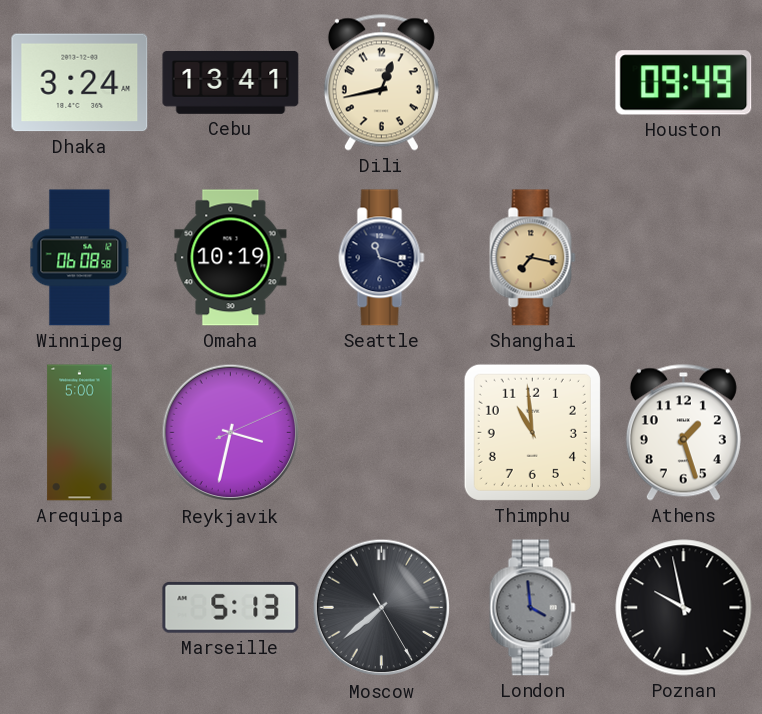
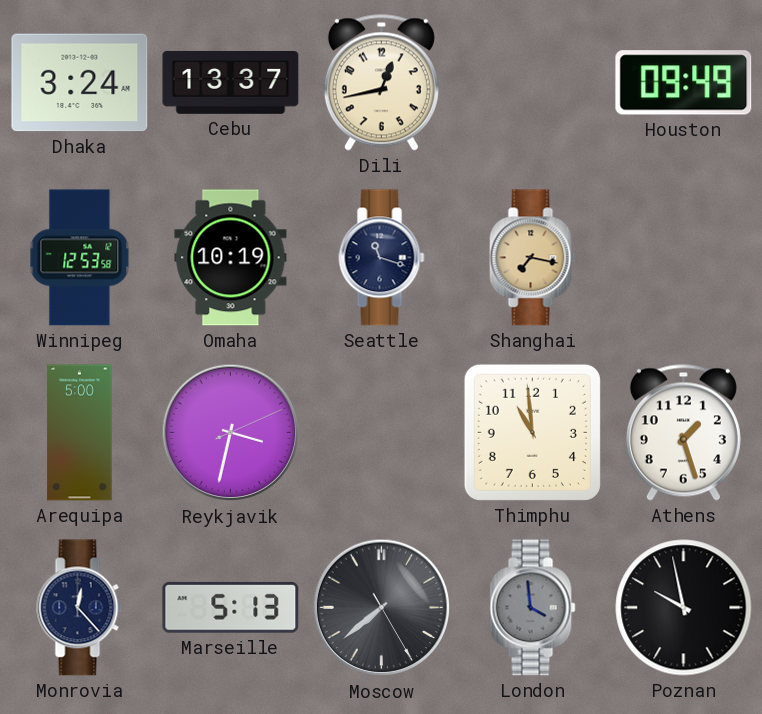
Cebu: 13:41 -> 13:37
Winnipeg: 06:08 -> 12:53
Monrovia: none -> 12:23
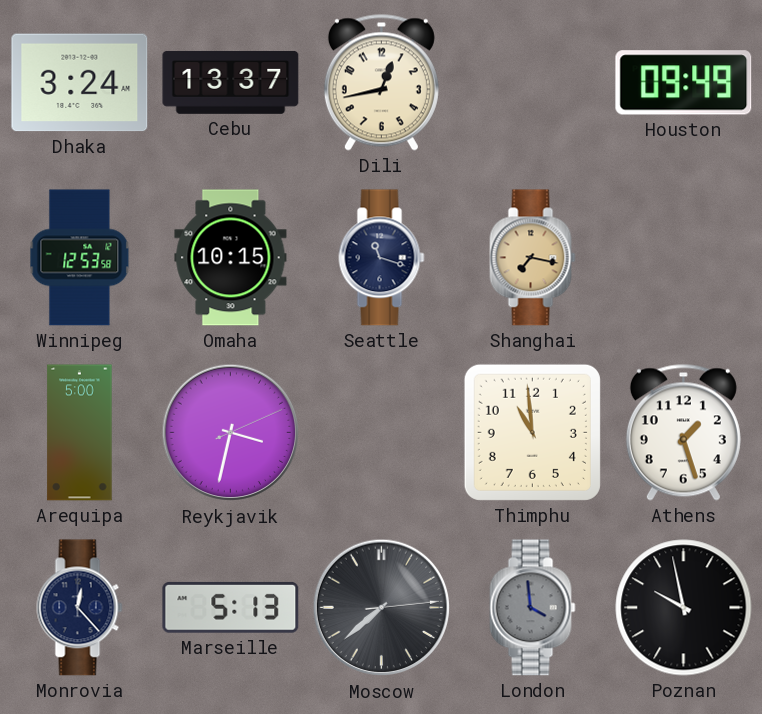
Omaha: 10:19 -> 10:15
Moscow: 7:38:25 -> 7:38:14
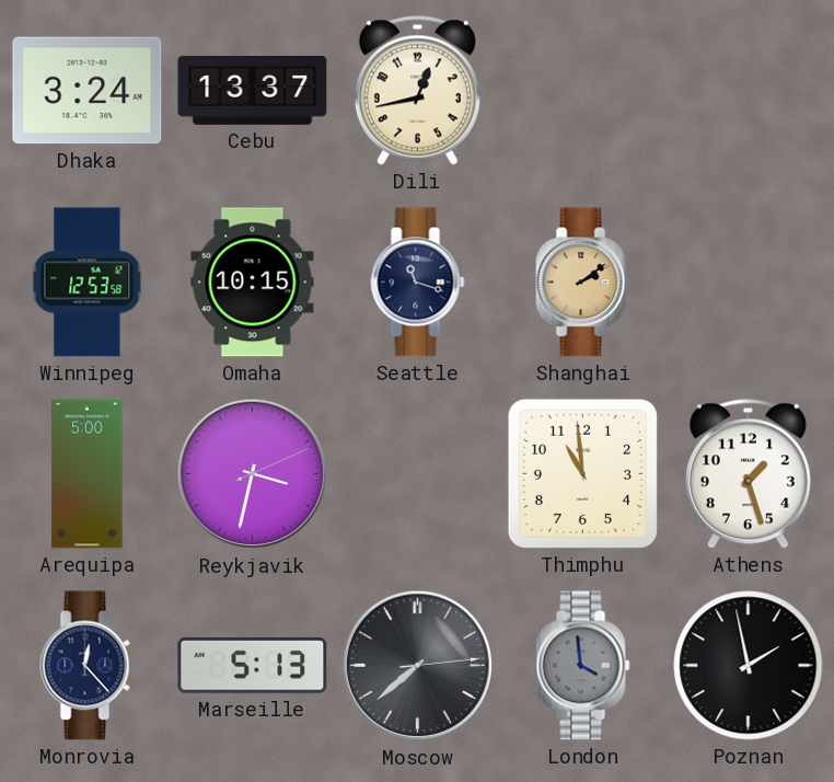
Houston: 09:49 -> none
Shanghai: 7:17 -> 2:09
Poznan: 9:58 -> 1:58
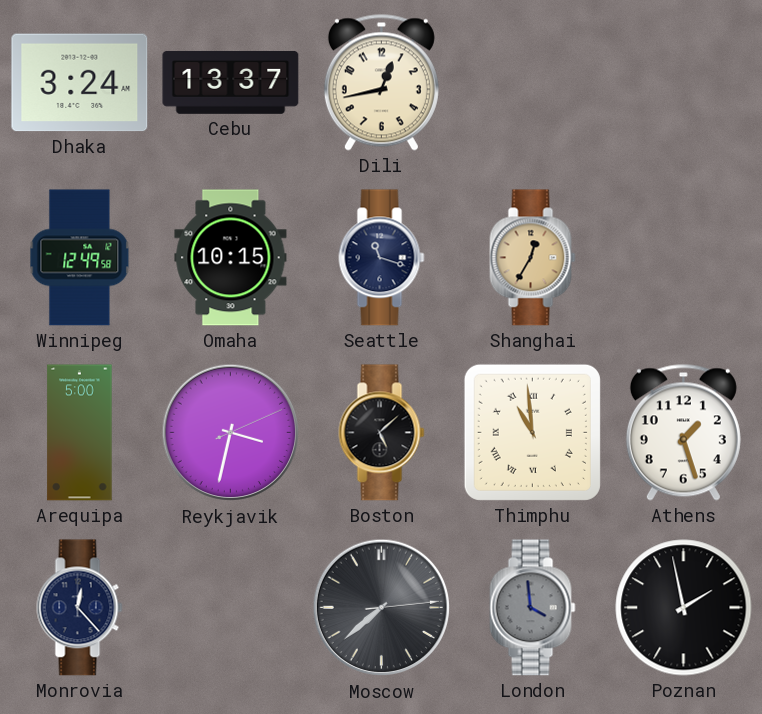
Winnipeg: 12:53 -> 12:49
Shanghai: 2:09 -> 12:35
Boston: none -> 5:08
Thimphu numerals: Arabic -> Roman
Marseille: 5:13 -> none
